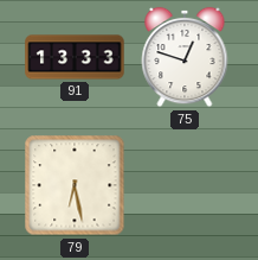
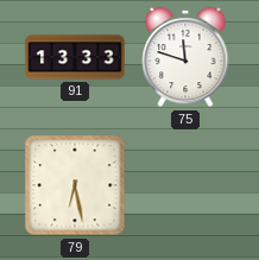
75: 12:48 -> 11:48
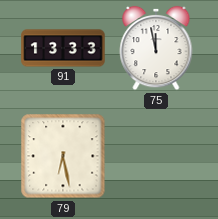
75: 11:48 -> 11:58
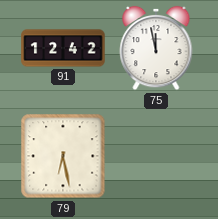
91: 13:33 -> 12:42
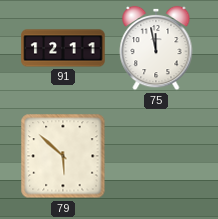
91: 12:42 -> 12:11
79: 6:28 -> 5:52
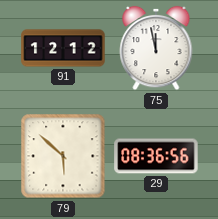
91: 12:11 -> 12:12
29: none -> 08:36
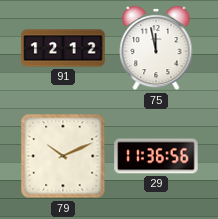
79: 5:52 -> 10:11
29: 08:36 -> 11:36
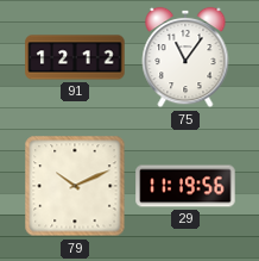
75: 11:58 -> 11:06
29: 11:36 -> 11:19
